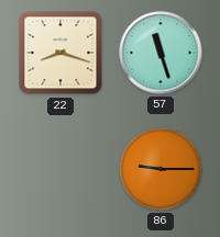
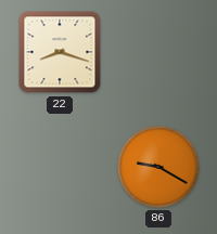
57: 11:27 -> none
86: 9:15 -> 9:20
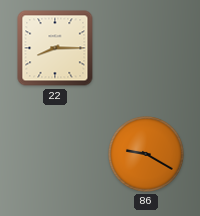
22: 8:18 -> 8:15
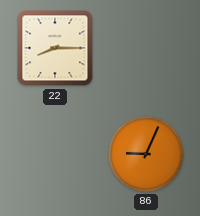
86: 9:20 -> 9:04
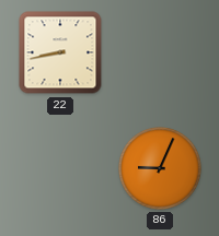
22: 8:15 -> 8:43
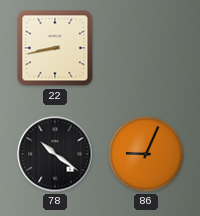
78: none -> 10:21
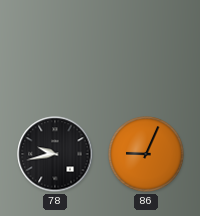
22: 8:43 -> none
78: 10:21 -> 9:43
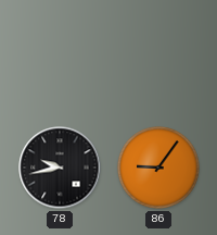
86: 9:04 -> 9:06
